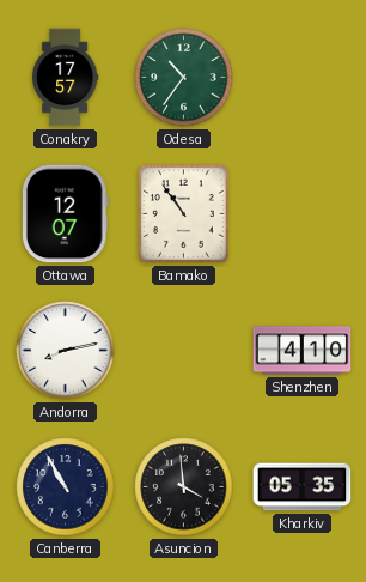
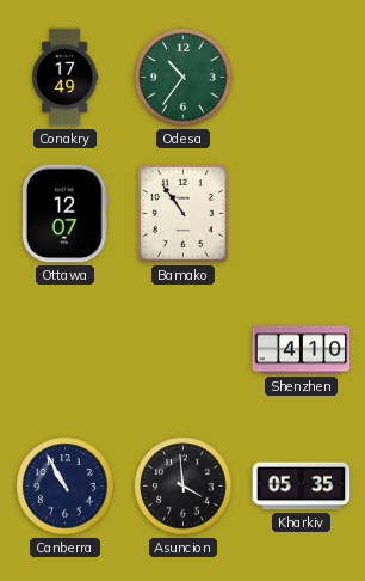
Conakry: 17:57 -> 17:49
Andorra: 8:13 -> none
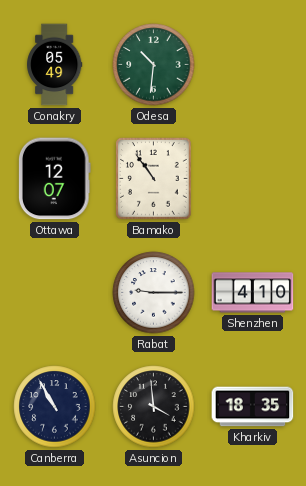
Conakry: 17:49 -> 05:49
Odesa: 10:36 -> 10:31
Rabat: none -> 9:15
Kharkiv: 05:35 -> 18:35
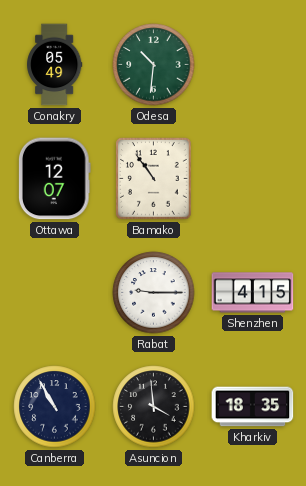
Shenzhen: 4:10 -> 4:15
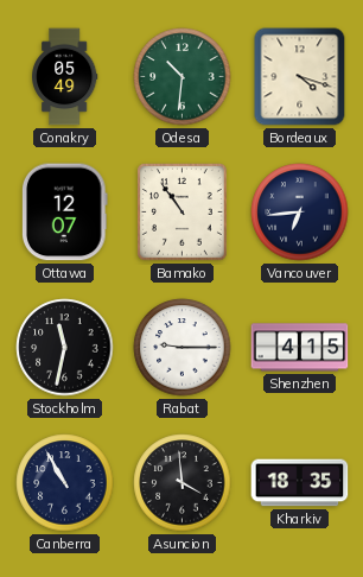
Bordeaux: none -> 4:18
Vancouver: none -> 6:44
Stockholm: none -> 11:32
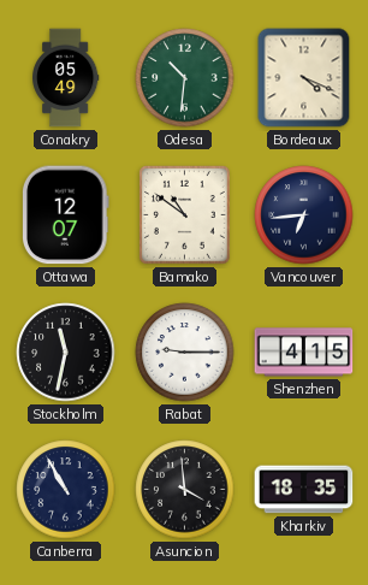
Bordeaux: 4:18 -> 4:19
Bamako: 10:54 -> 10:51
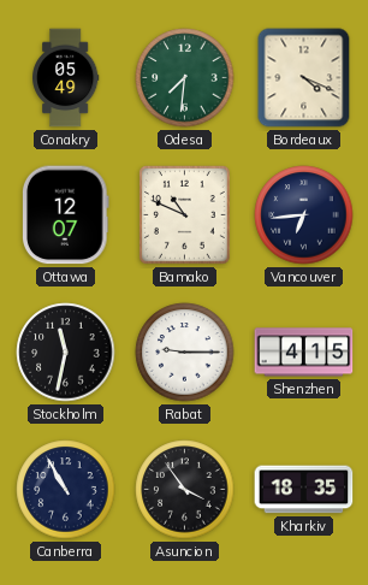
Odesa: 10:31 -> 7:31
Bamako: 10:51 -> 10:49
Asuncion: 3:59 -> 3:54
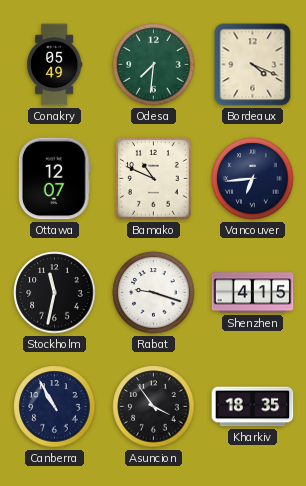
Rabat: 9:15 -> 9:18
